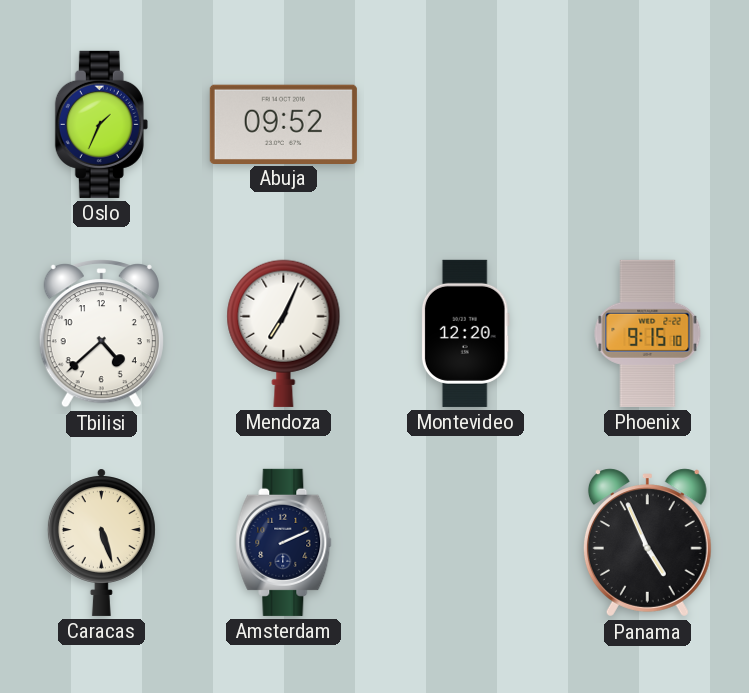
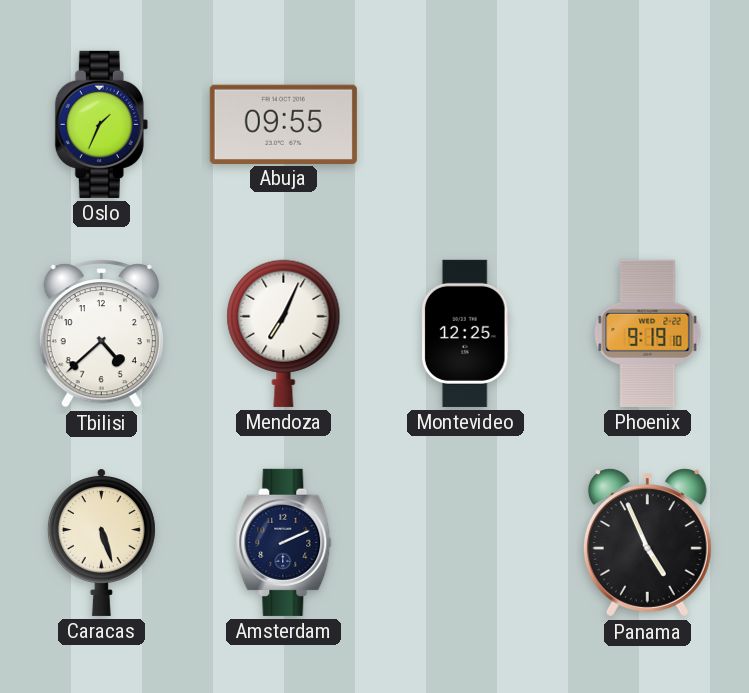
Abuja: 09:52 -> 09:55
Montevideo: 12:20 -> 12:25
Phoenix: 9:15 -> 9:19
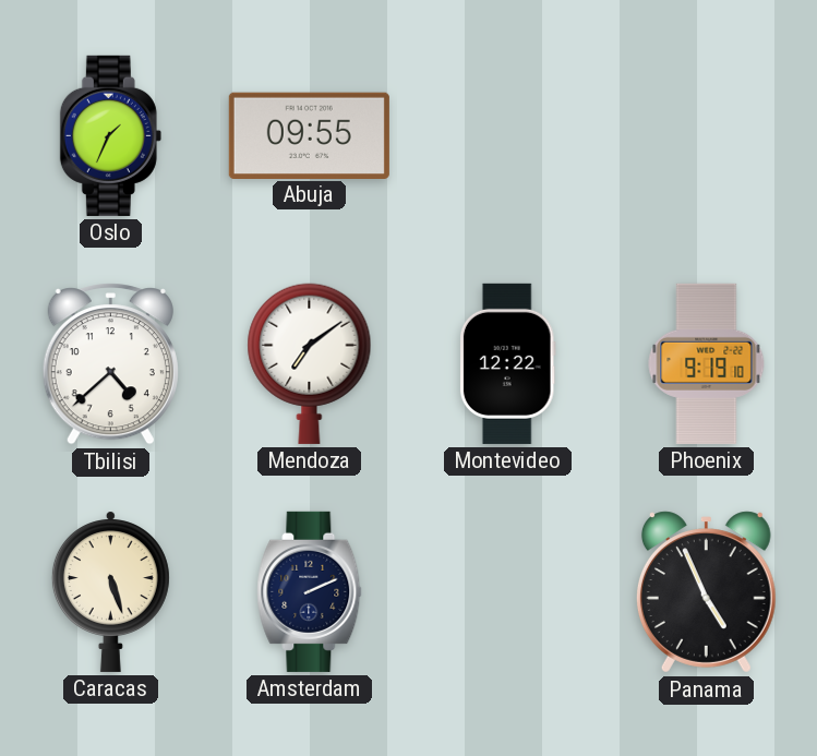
Mendoza: 7:04 -> 7:09
Montevideo: 12:25 -> 12:22
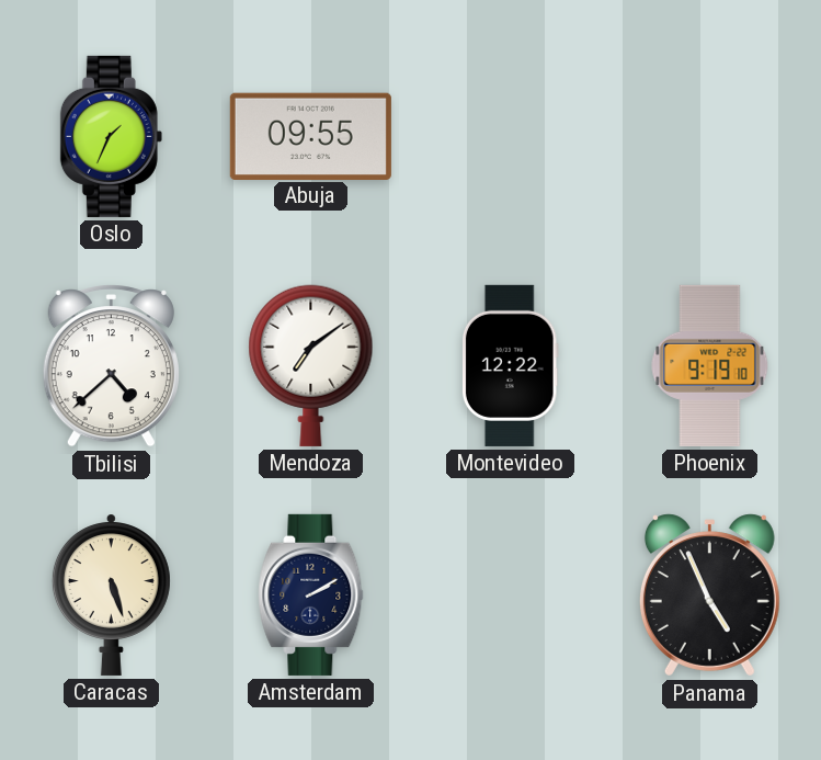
Amsterdam: 2:11 -> 2:10
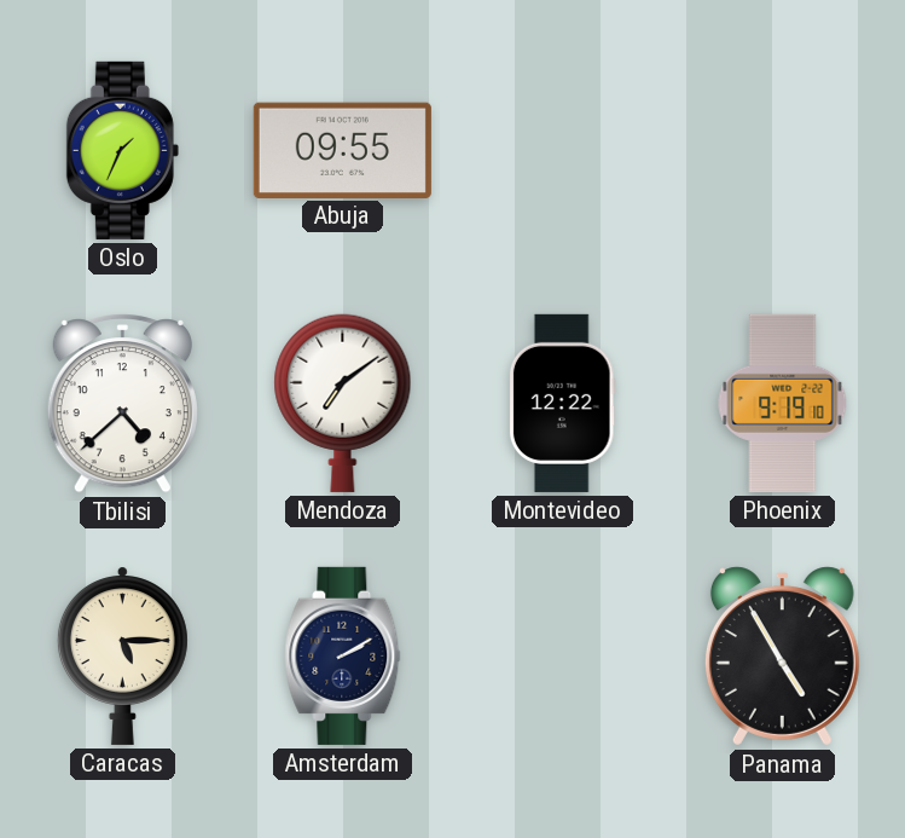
Caracas: 5:27 -> 5:15
Panama: 4:56 -> 4:55
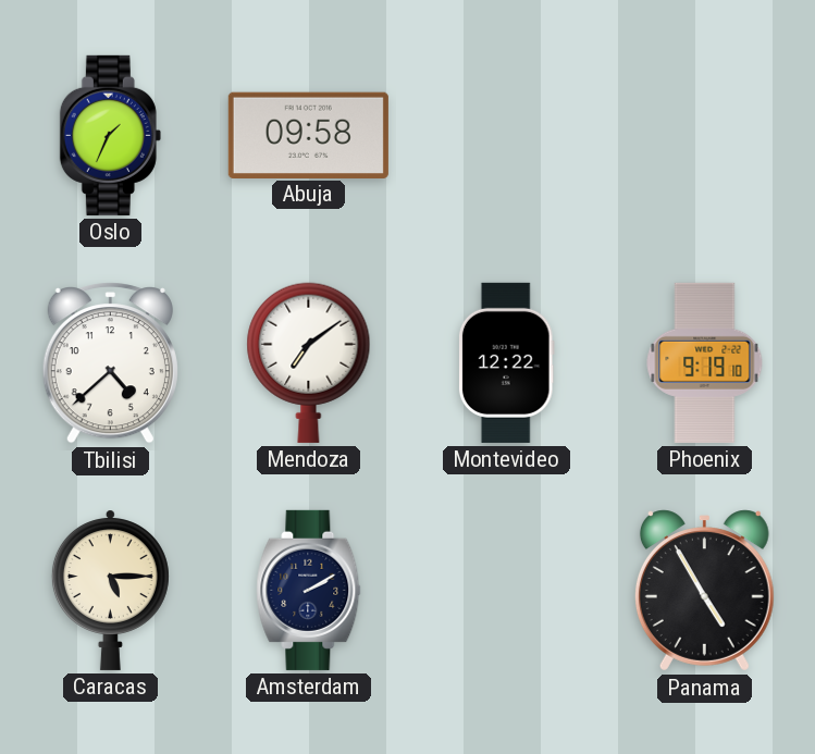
Abuja: 09:55 -> 09:58
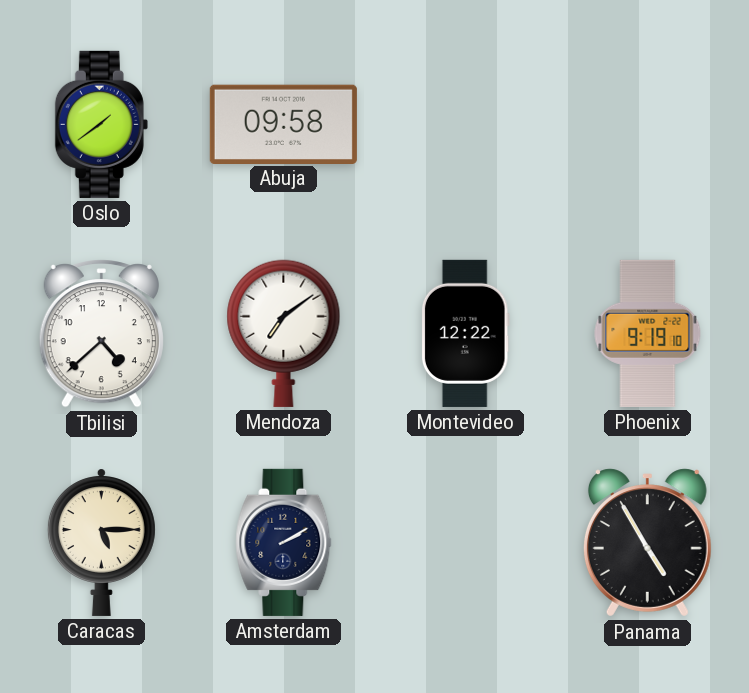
Oslo: 1:34 -> 1:39
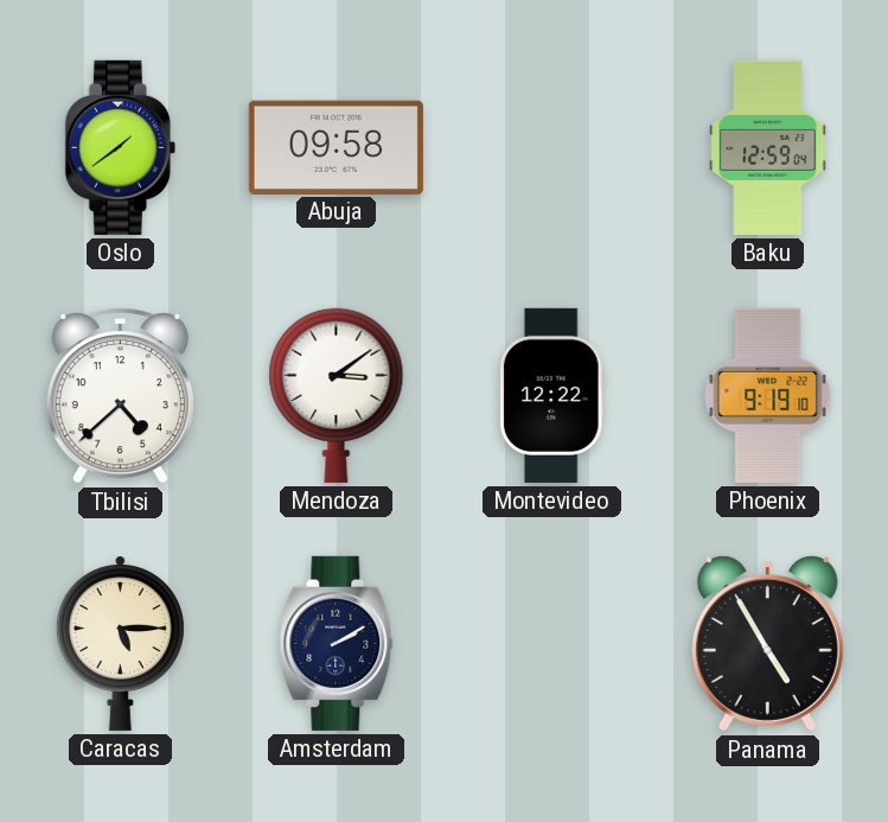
Baku: none -> 12:59
Mendoza: 7:09 -> 3:09
